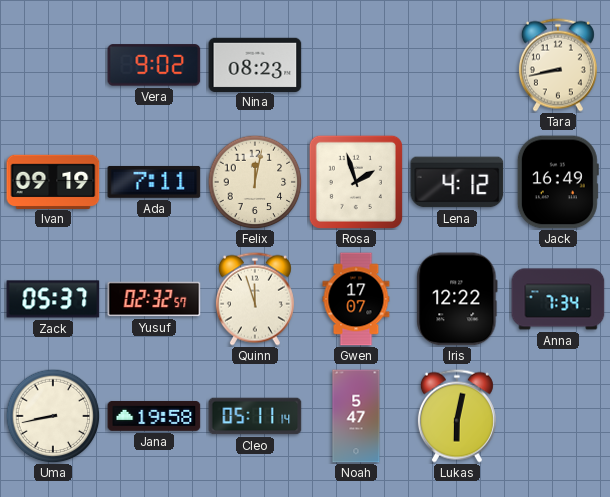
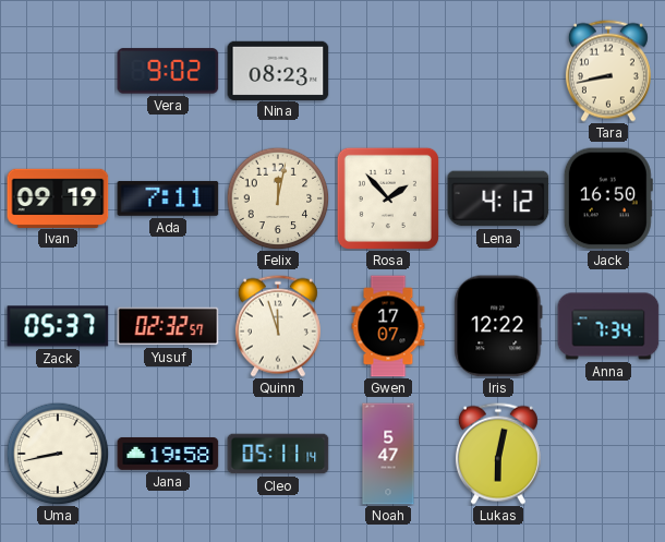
Rosa: 1:57 -> 1:53
Jack: 16:49 -> 16:50
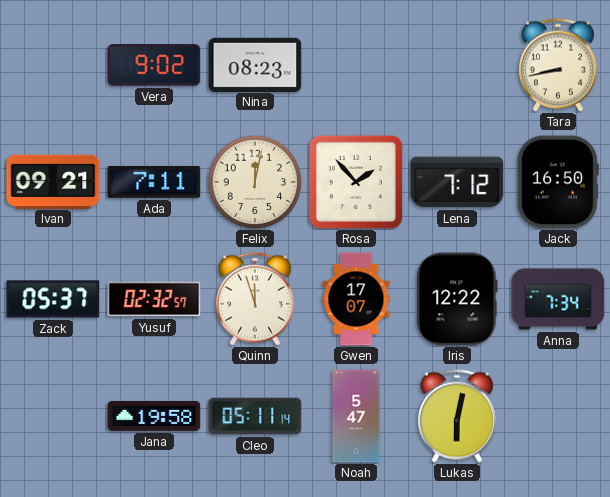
Ivan: 09:19 -> 09:21
Lena: 4:12 -> 7:12
Uma: 8:43 -> none
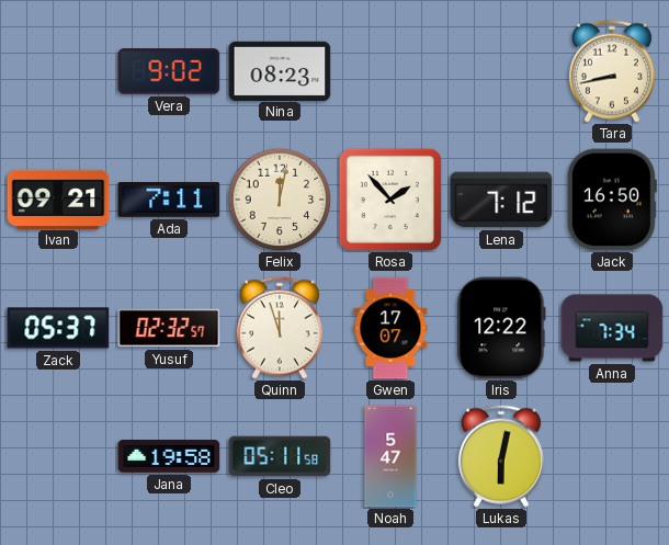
Cleo: 05:11:14 -> 05:11:58
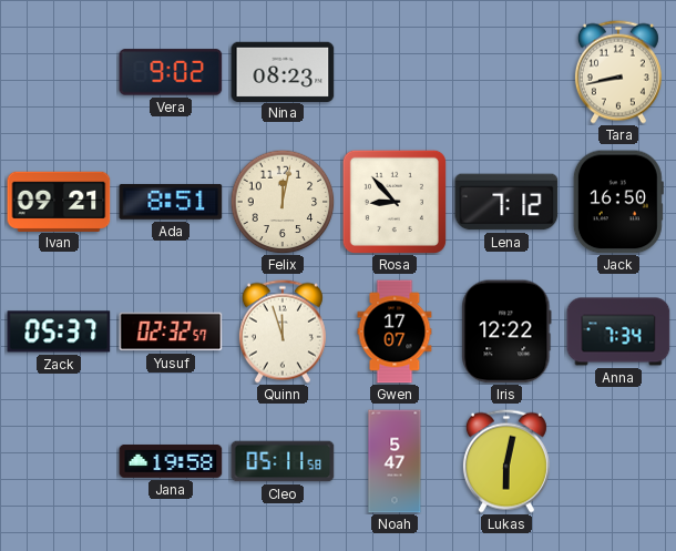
Ada: 7:11 -> 8:51
Rosa: 1:53 -> 8:53
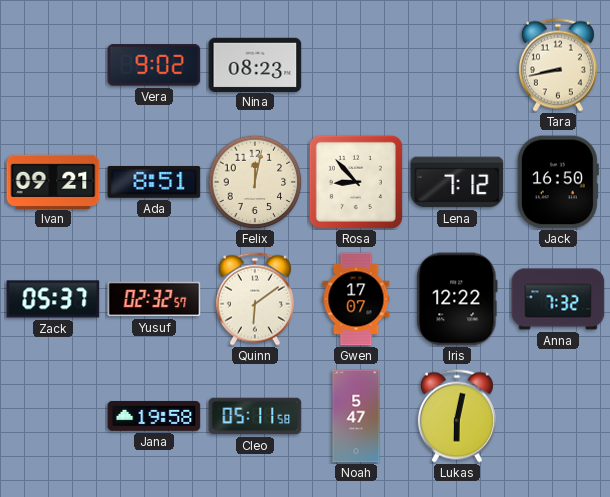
Quinn: 11:57 -> 6:09
Anna: 7:34 -> 7:32
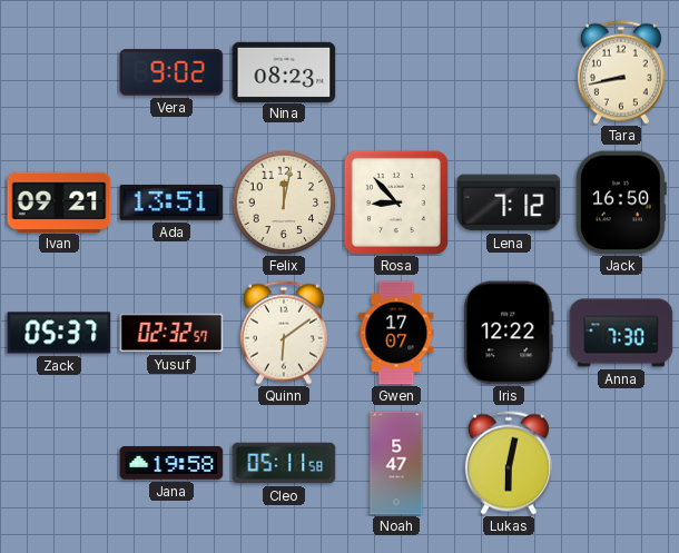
Ada: 8:51 -> 13:51
Anna: 7:32 -> 7:30
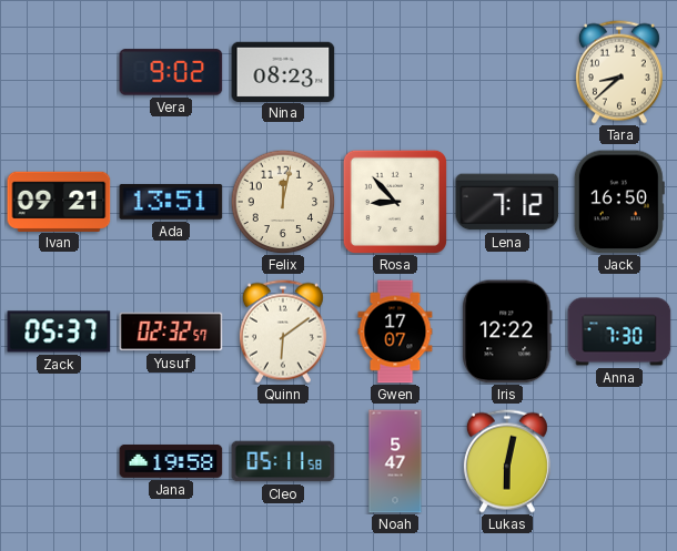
Tara: 8:43 -> 8:38
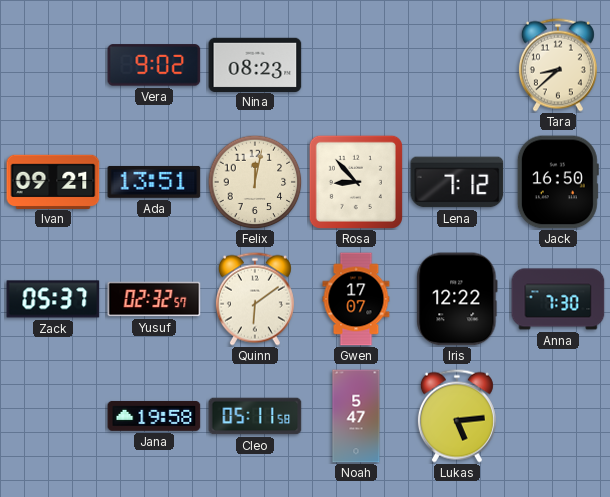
Lukas: 6:02 -> 5:14
